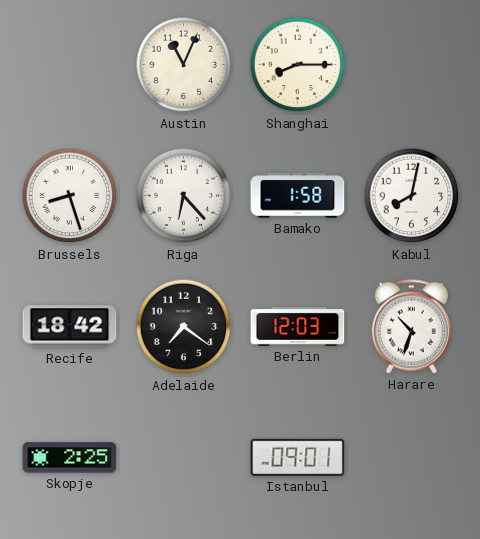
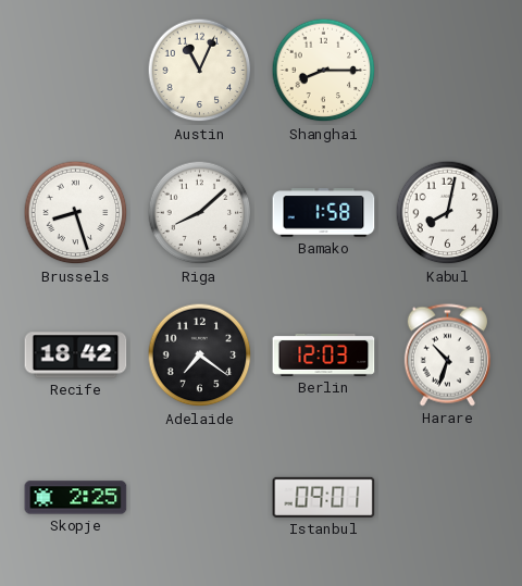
Riga: 6:23 -> 8:08
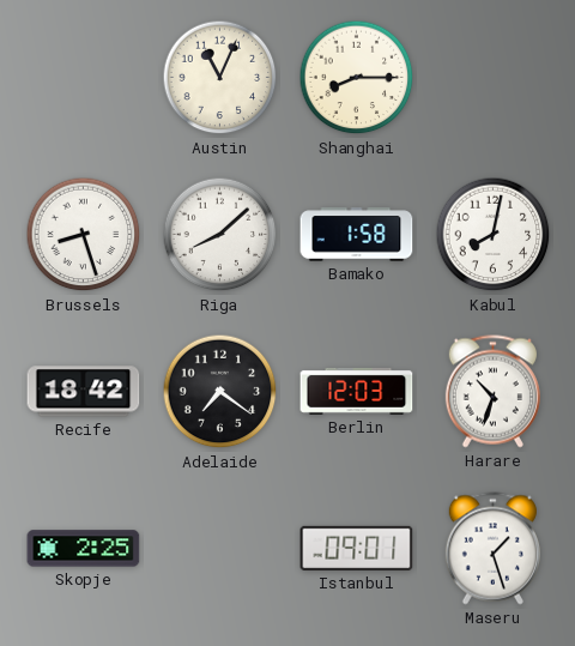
Maseru: none -> 1:27
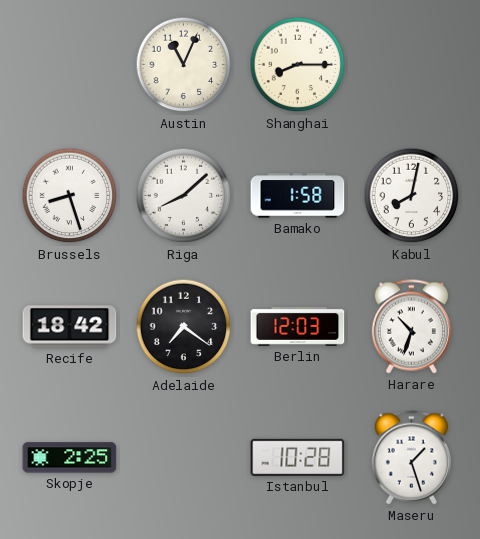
Istanbul: 09:01 -> 10:28
